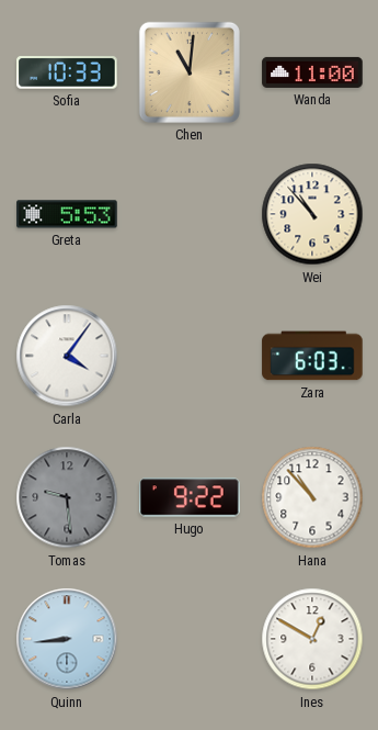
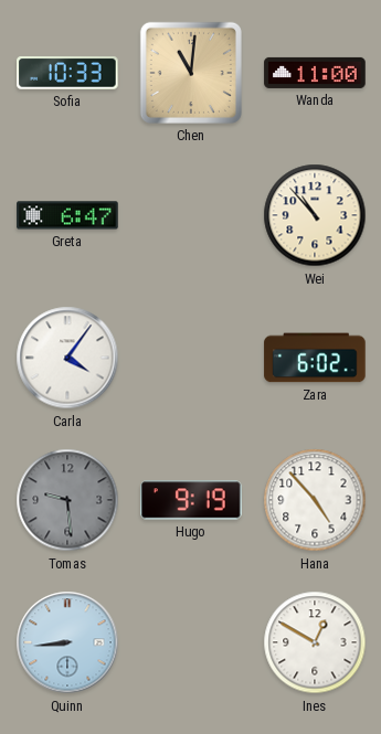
Greta: 5:53 -> 6:47
Zara: 6:03 -> 6:02
Hugo: 9:22 -> 9:19
Hana: 10:53 -> 4:53
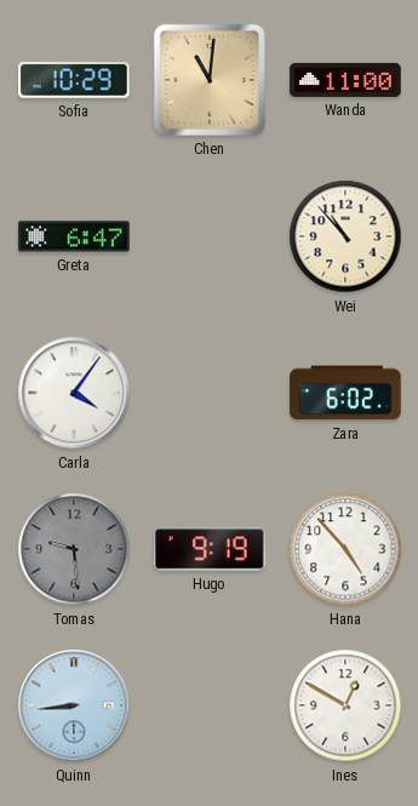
Sofia: 10:33 -> 10:29
